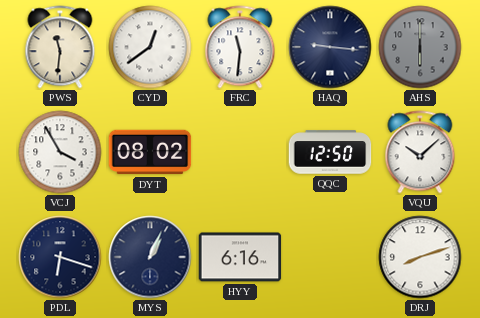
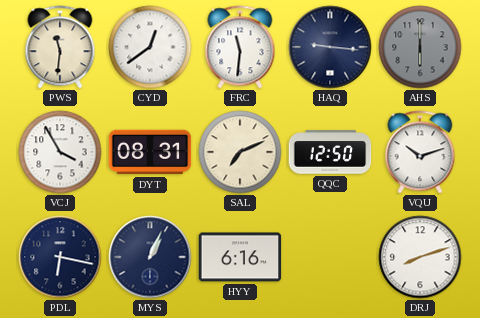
DYT: 08:02 -> 08:31
SAL: none -> 7:11
VQU: 10:08 -> 10:12
PDL: 6:18 -> 6:17
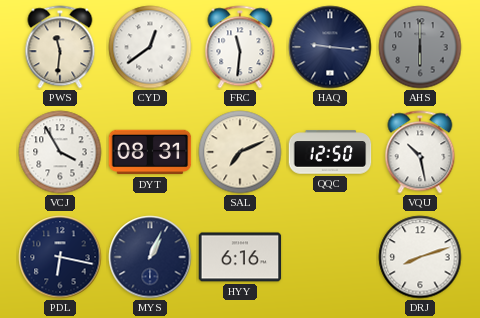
VQU: 10:12 -> 10:28
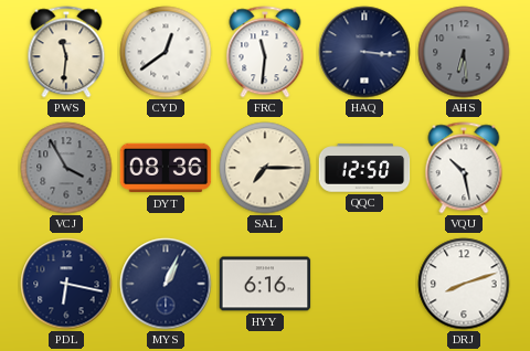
HAQ: 9:16 -> 3:16
AHS: 6:00 -> 6:29
VCJ dial: white -> grey
DYT: 08:31 -> 08:36
SAL: 7:11 -> 7:15
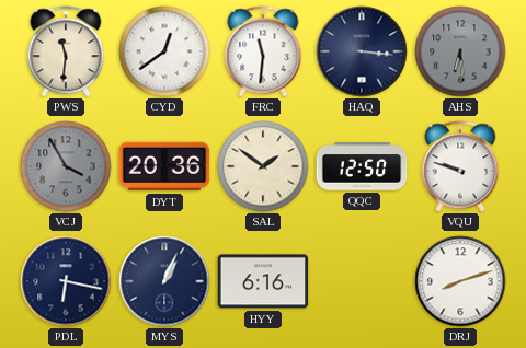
DYT: 08:36 -> 20:36
SAL: 7:15 -> 1:51
VQU: 10:28 -> 9:48
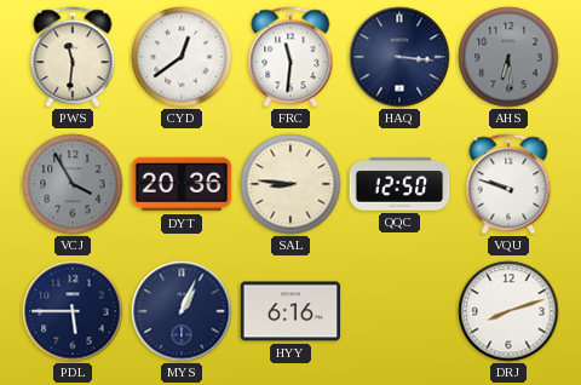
SAL: 1:51 -> 8:46
PDL: 6:17 -> 5:45
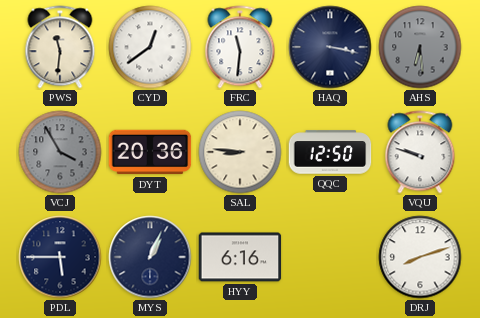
HAQ: 3:16 -> 3:17
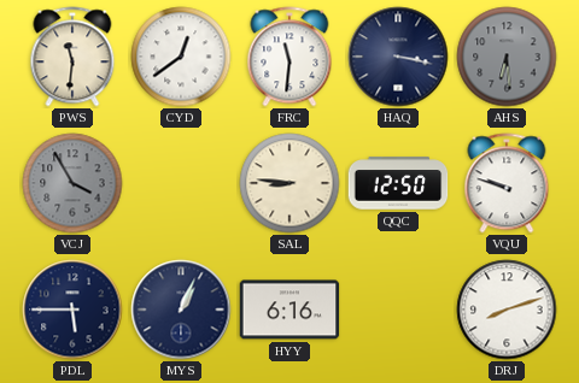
DYT: 20:36 -> none
